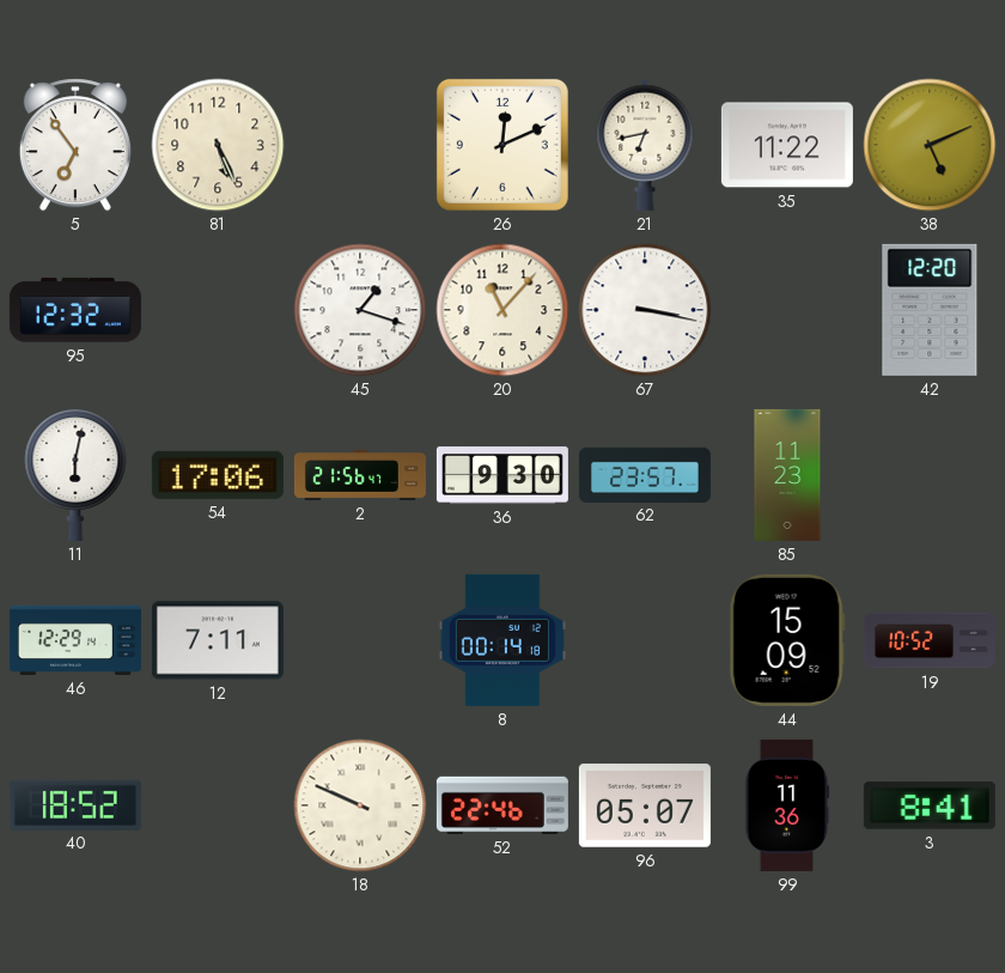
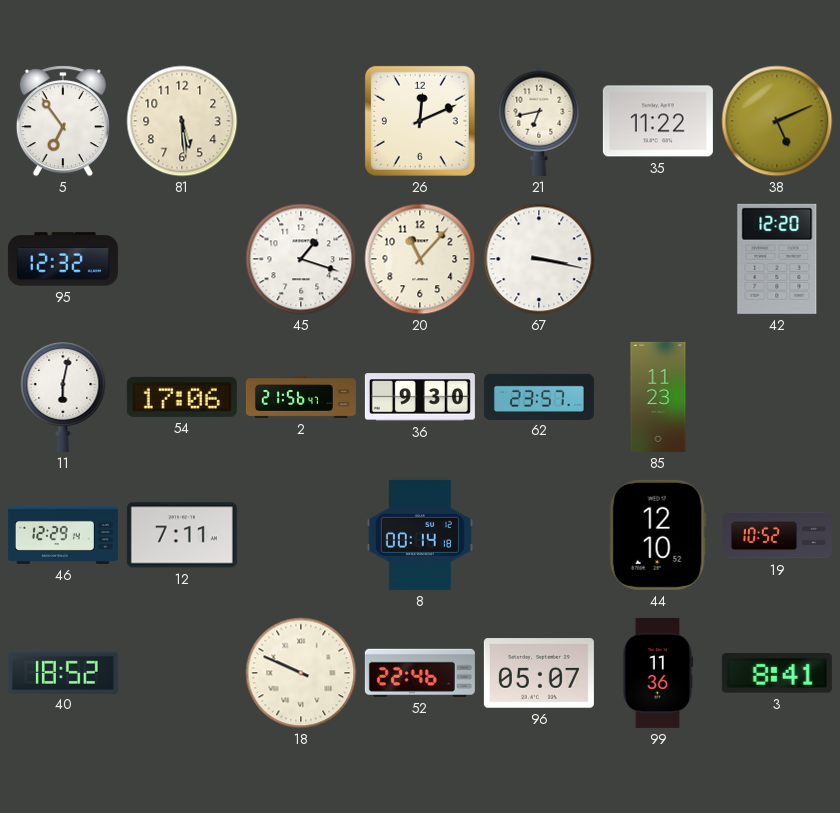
81: 5:26 -> 5:29
44: 15:09 -> 12:10
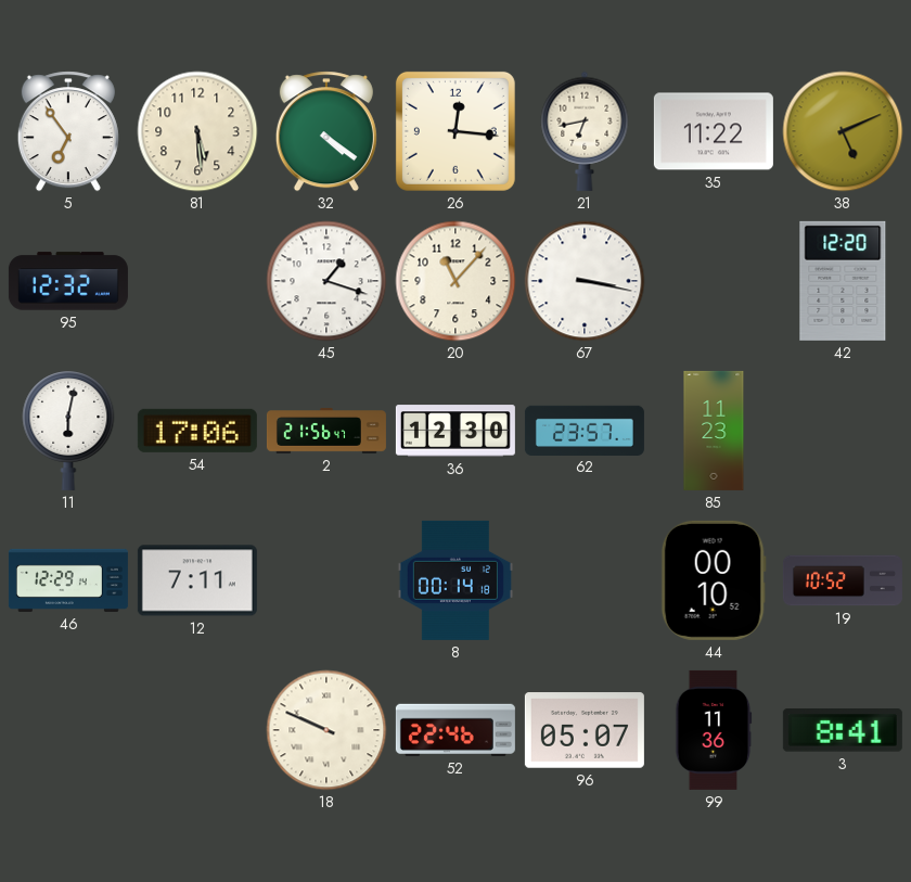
32: none -> 4:21
26: 12:11 -> 12:16
36: 9:30 -> 12:30
44: 12:10 -> 00:10
40: 18:52 -> none
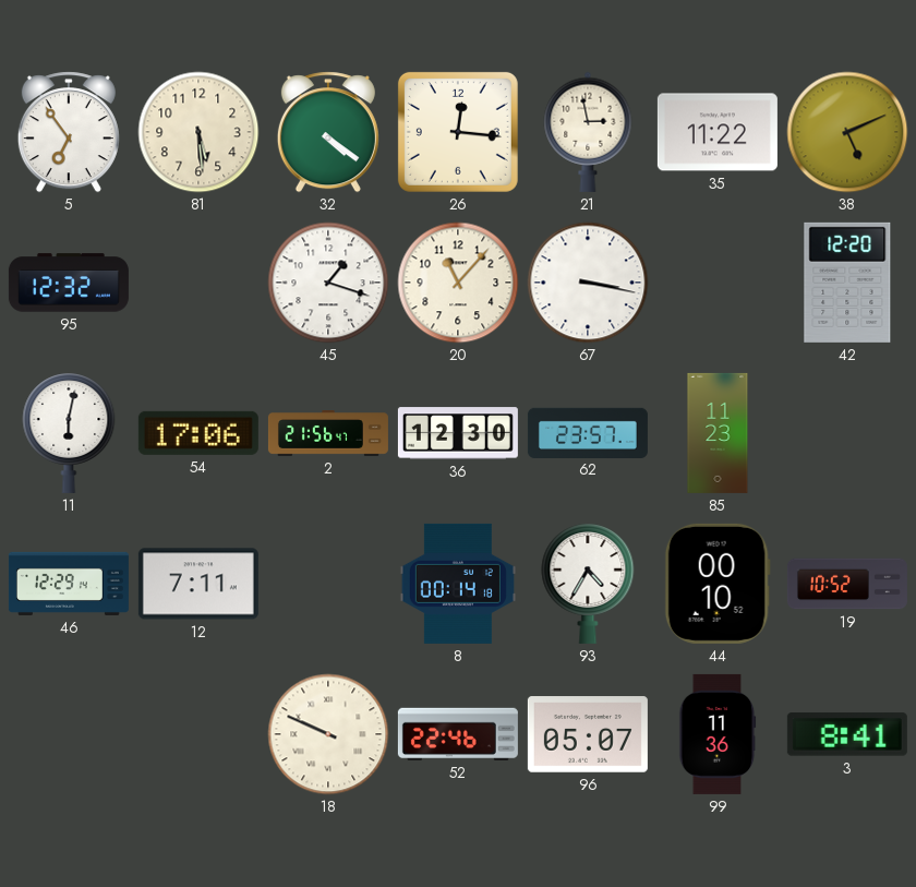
21: 6:43 -> 2:58
93: none -> 4:35
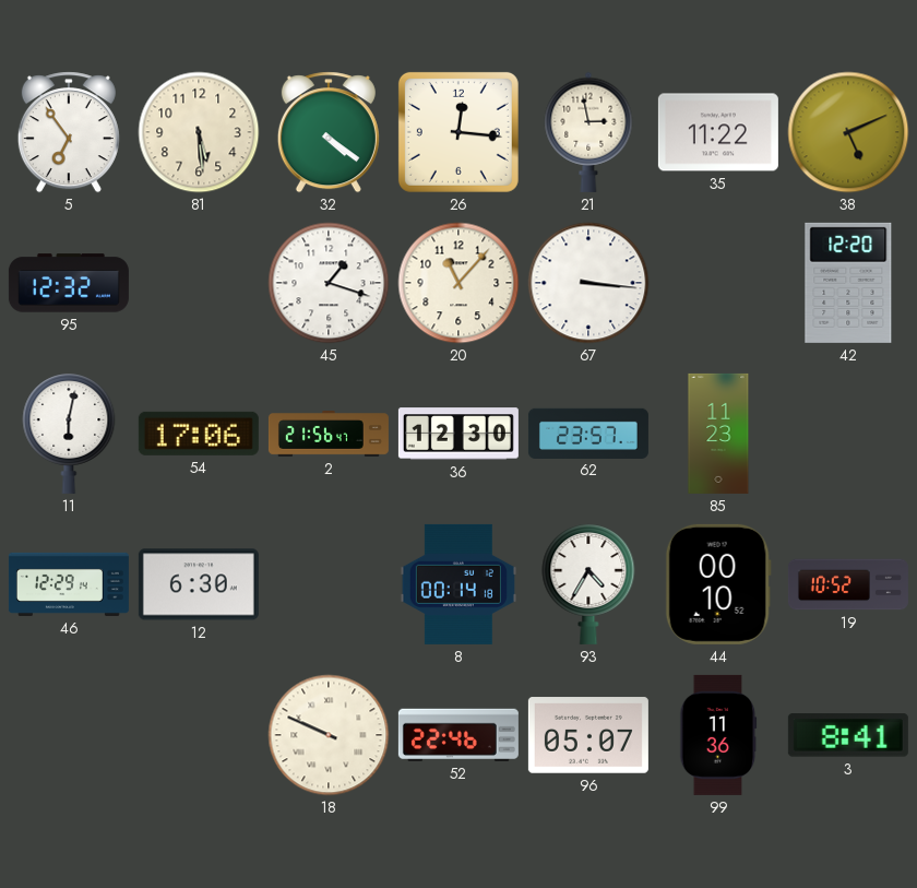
67: 3:17 -> 3:16
12: 7:11 -> 6:30
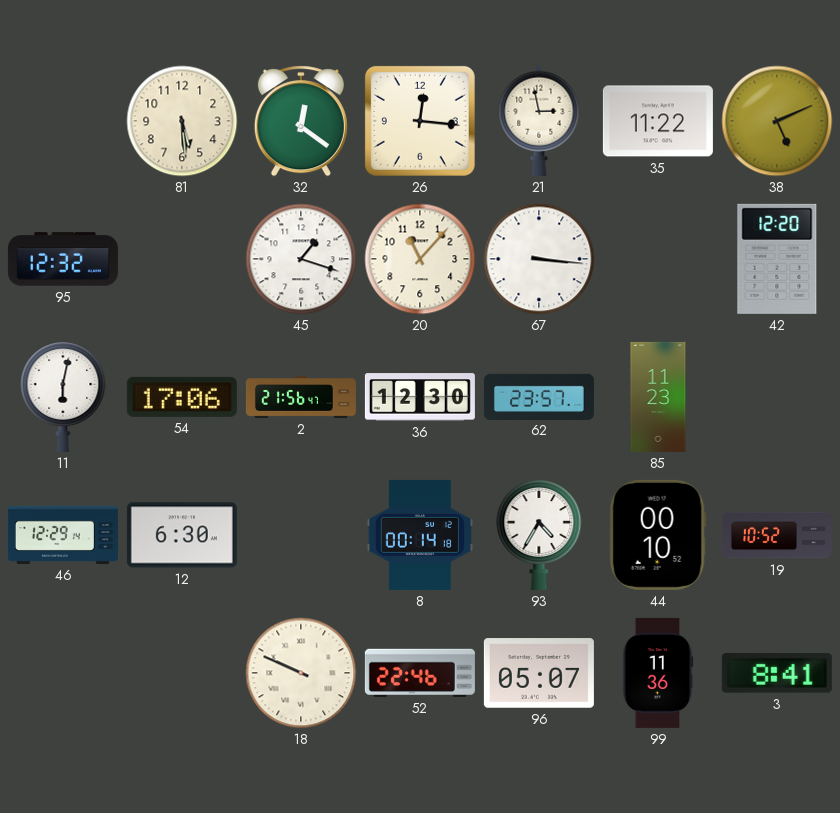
5: 6:54 -> none
32: 4:21 -> 12:21
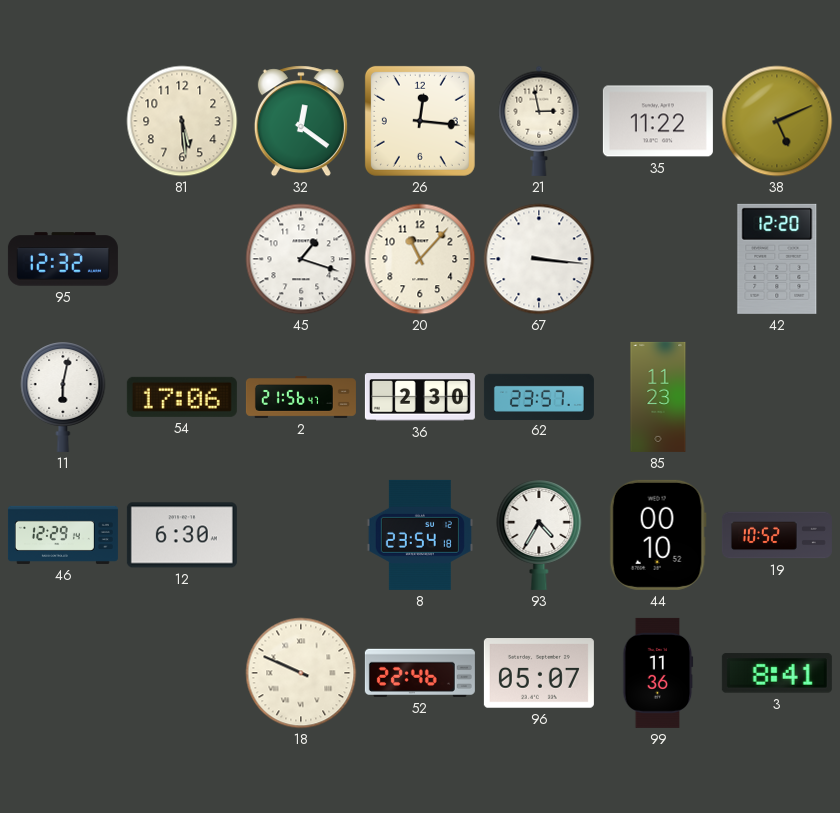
36: 12:30 -> 2:30
8: 00:14 -> 23:54
